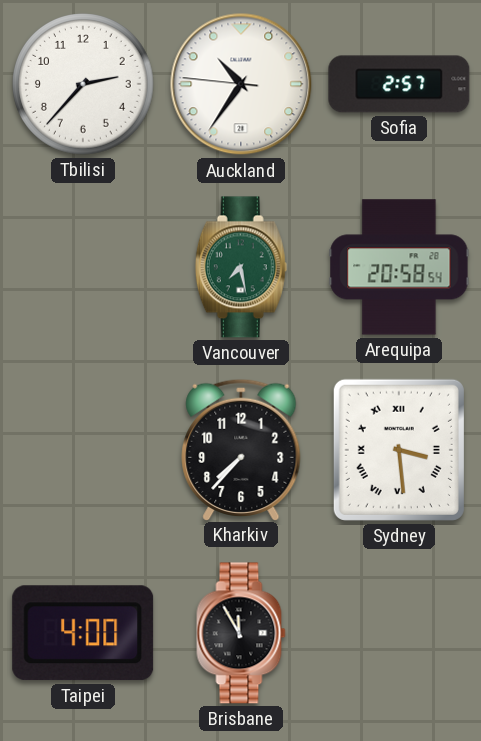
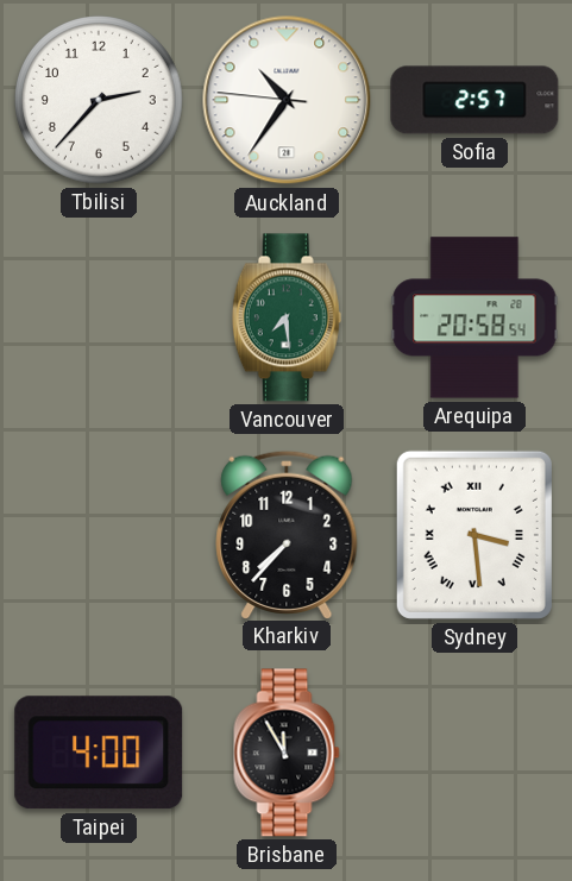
Vancouver: 7:28 -> 7:29
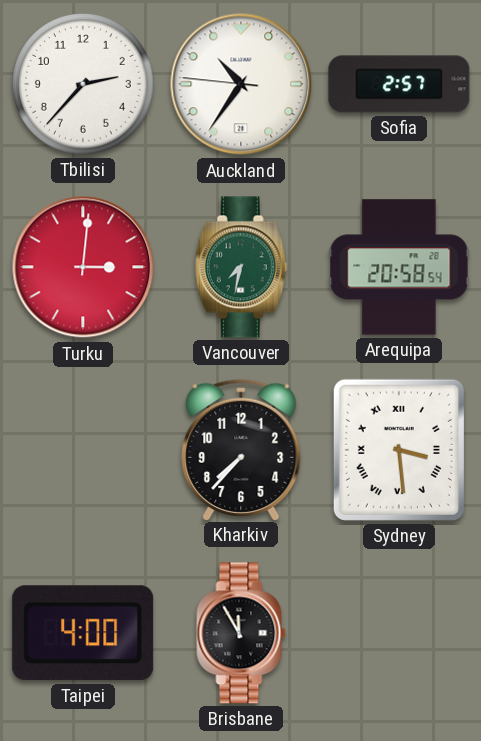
Turku: none -> 3:01
Vancouver: 7:29 -> 7:32
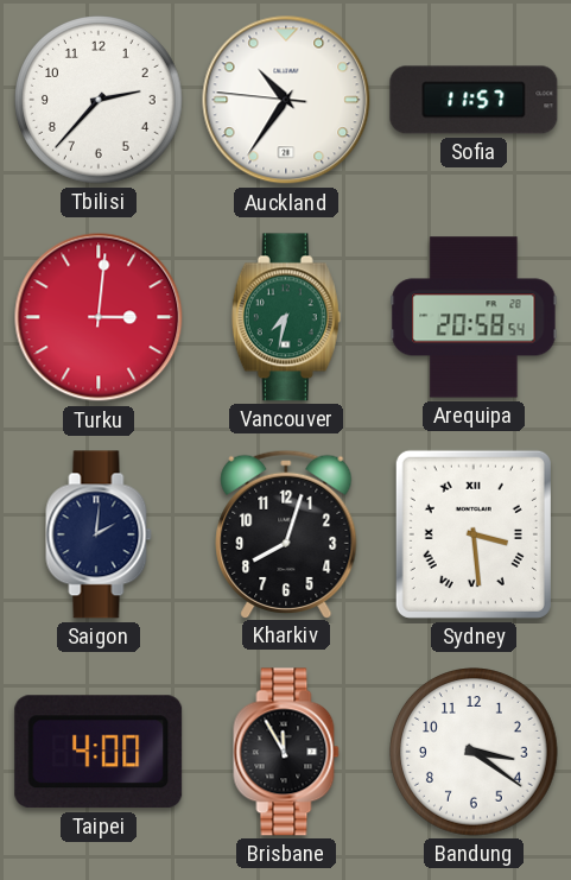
Sofia: 2:57 -> 11:57
Saigon: none -> 2:01
Kharkiv: 7:37 -> 8:03
Bandung: none -> 3:21
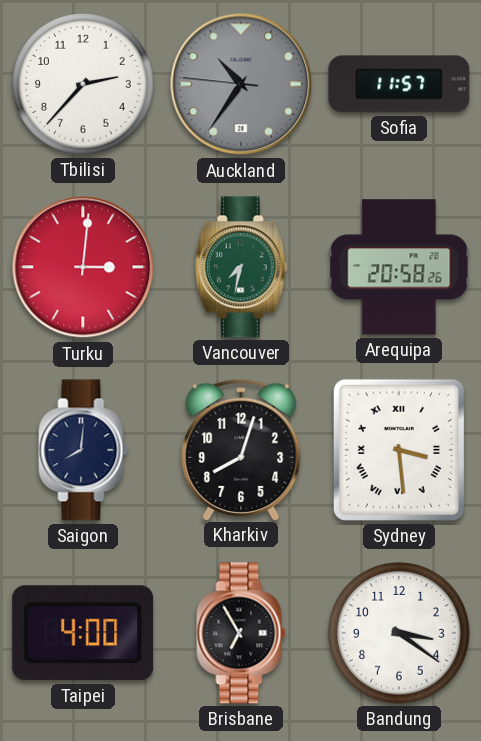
Auckland dial: white -> grey
Arequipa: 20:58:54 -> 20:58:26
Saigon: 2:01 -> 8:01
Brisbane: 11:55 -> 6:55
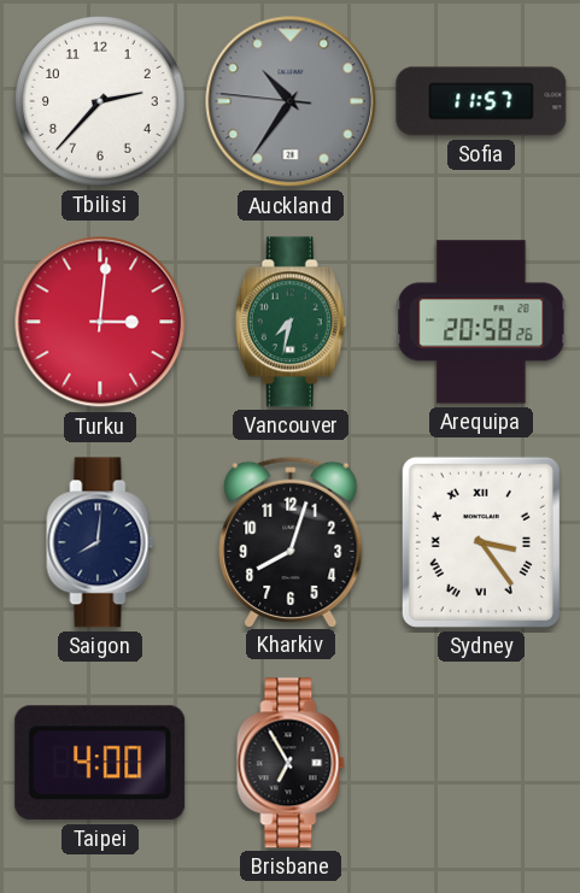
Sydney: 3:29 -> 3:24
Bandung: 3:21 -> none
